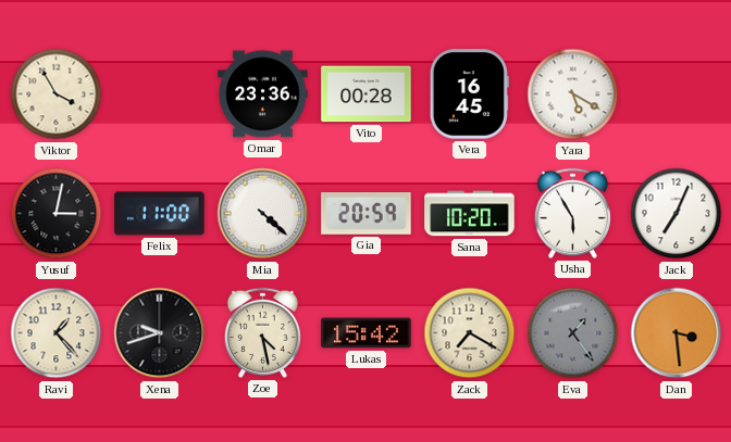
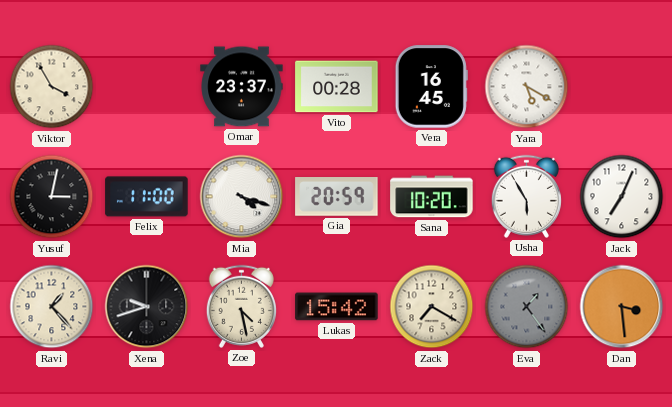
Omar: 23:36 -> 23:37
Mia: 4:22 -> 4:18
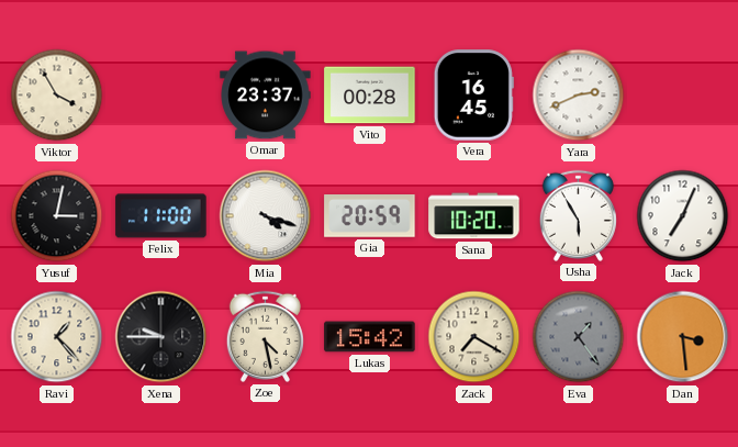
Yara: 5:20 -> 2:41
Xena: 9:42 -> 9:45
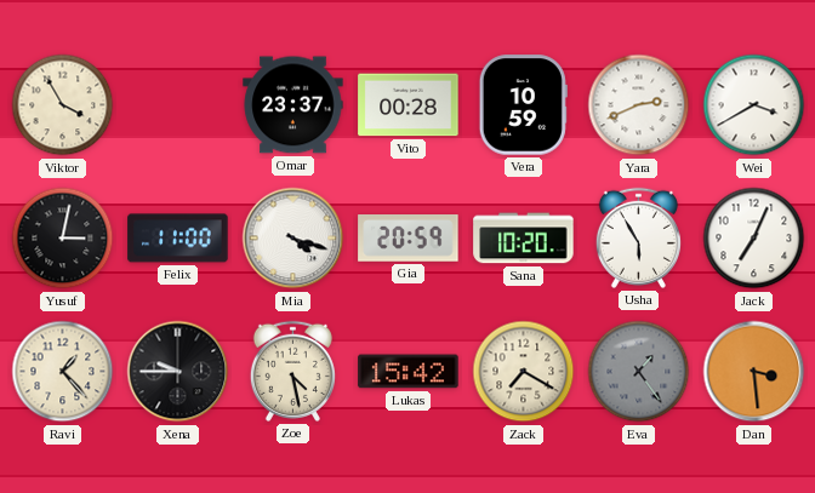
Vera: 16:45 -> 10:59
Wei: none -> 3:40
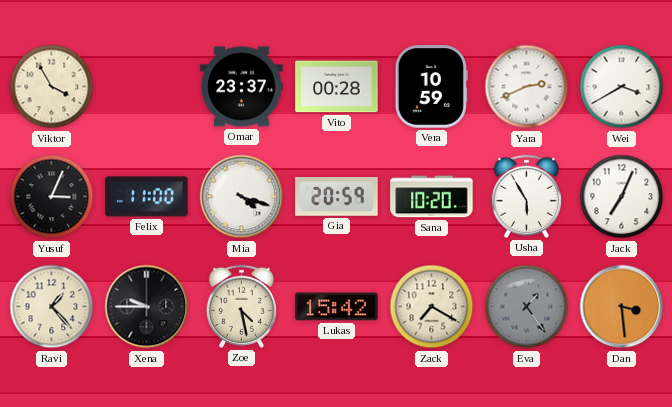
Yusuf: 3:02 -> 3:04
